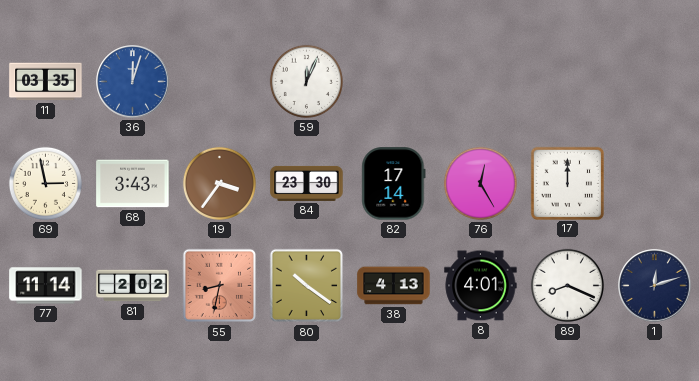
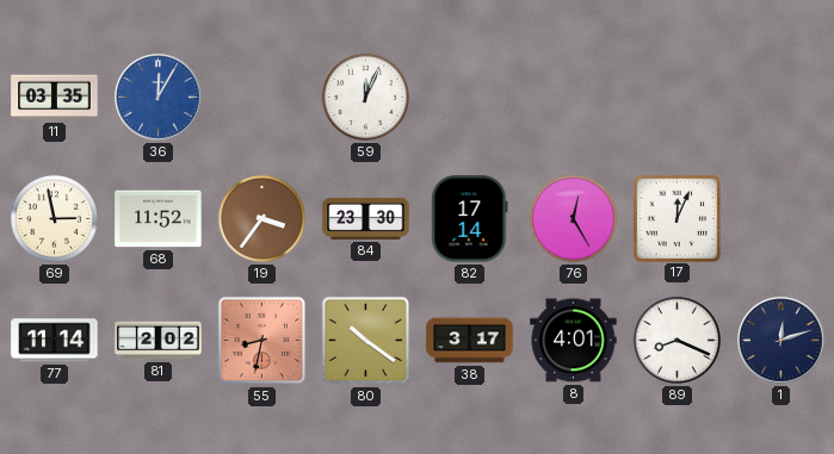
36: 12:03 -> 12:05
68: 3:43 -> 11:52
17: 12:00 -> 12:04
38: 4:13 -> 3:17
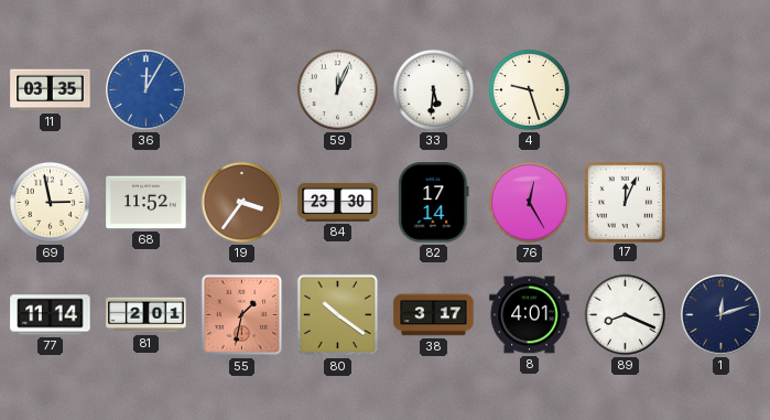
33: none -> 5:31
4: none -> 9:27
81: 2:02 -> 2:01
55: 8:32 -> 1:32
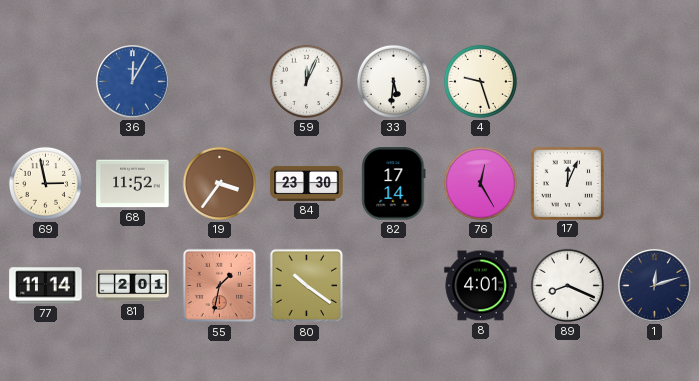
11: 03:35 -> none
38: 3:17 -> none
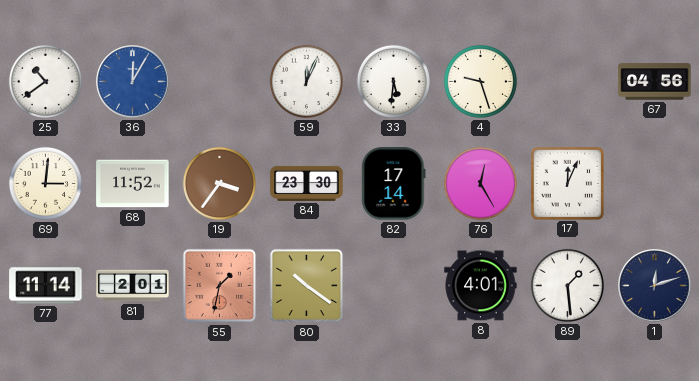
25: none -> 10:39
67: none -> 04:56
69: 2:58 -> 3:01
89: 8:19 -> 1:29
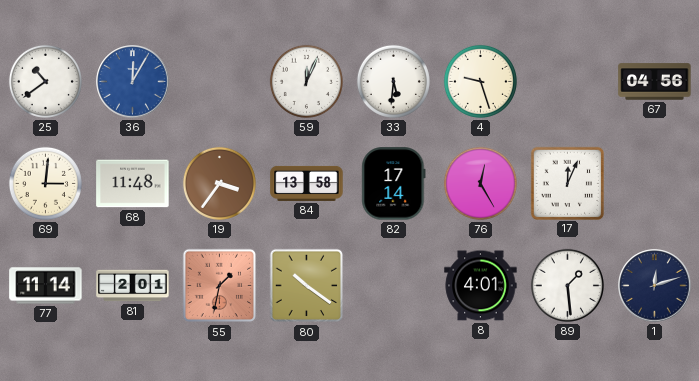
68: 11:52 -> 11:48
84: 23:30 -> 13:58
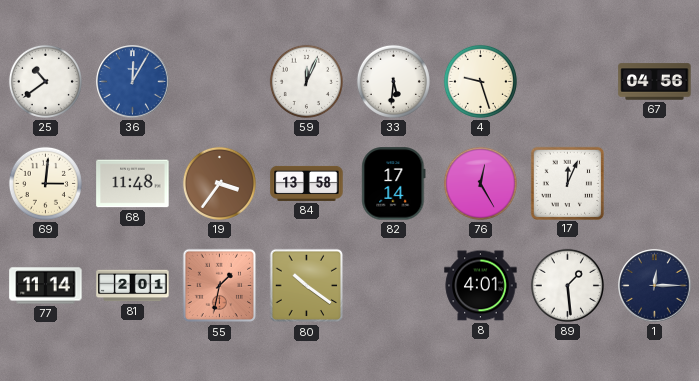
1: 12:12 -> 12:15
